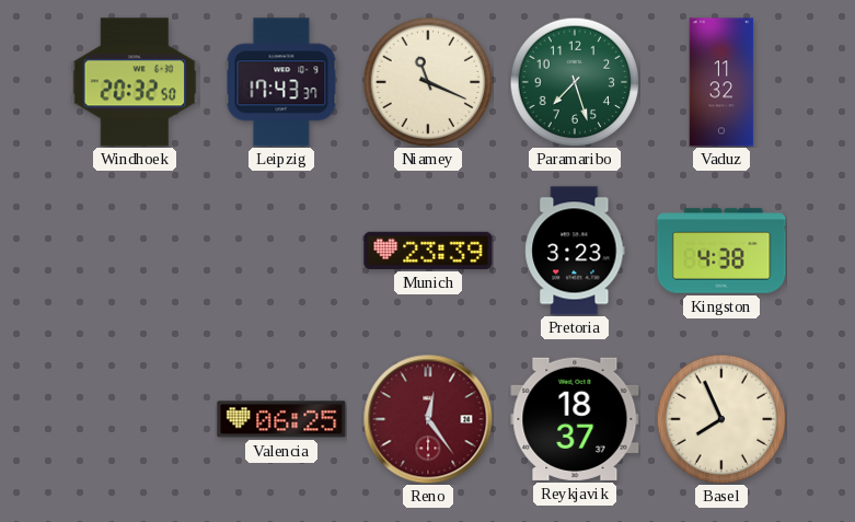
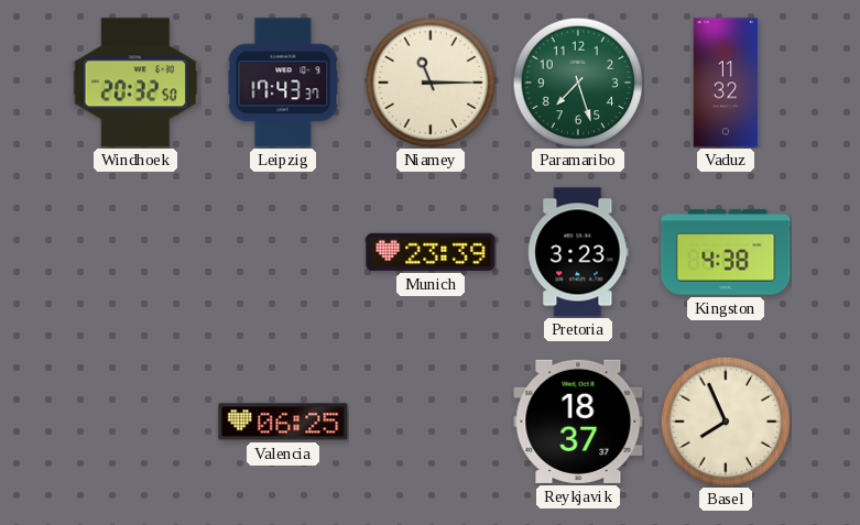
Niamey: 11:19 -> 11:15
Reno: 12:24 -> none
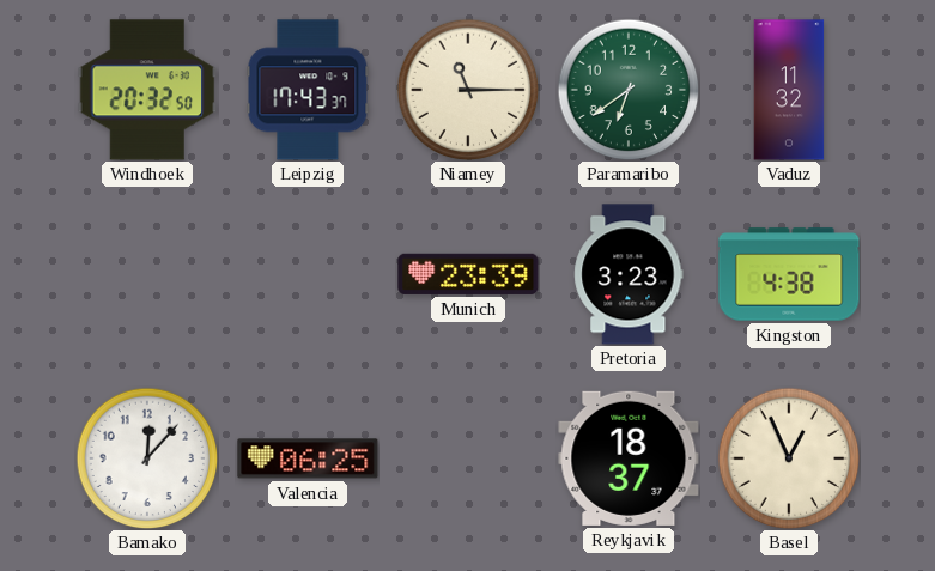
Paramaribo: 7:27 -> 6:39
Bamako: none -> 12:07
Basel: 7:56 -> 12:56
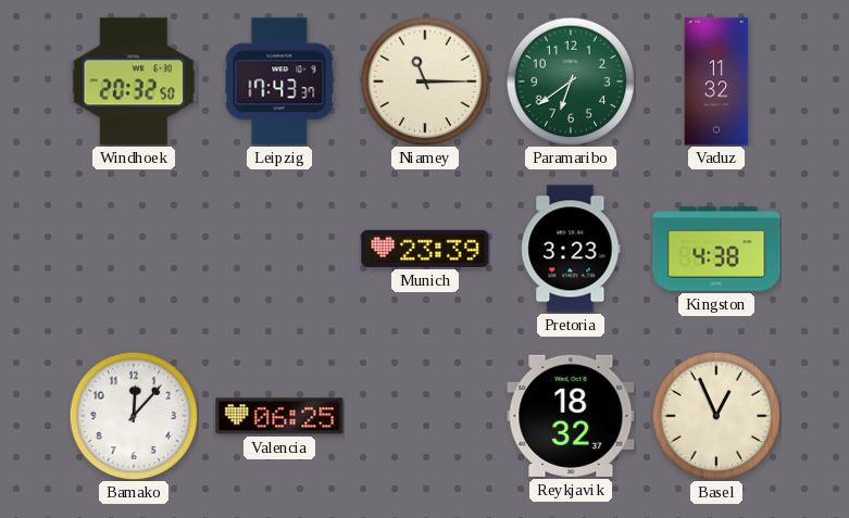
Reykjavik: 18:37 -> 18:32
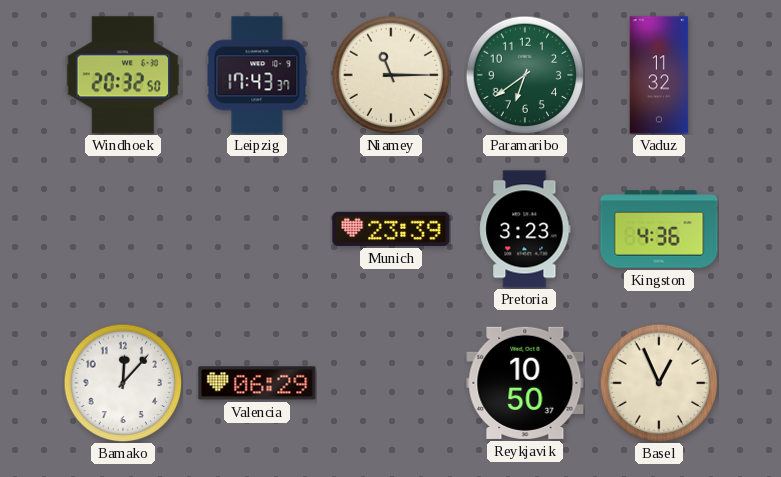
Kingston: 4:38 -> 4:36
Valencia: 06:25 -> 06:29
Reykjavik: 18:32 -> 10:50
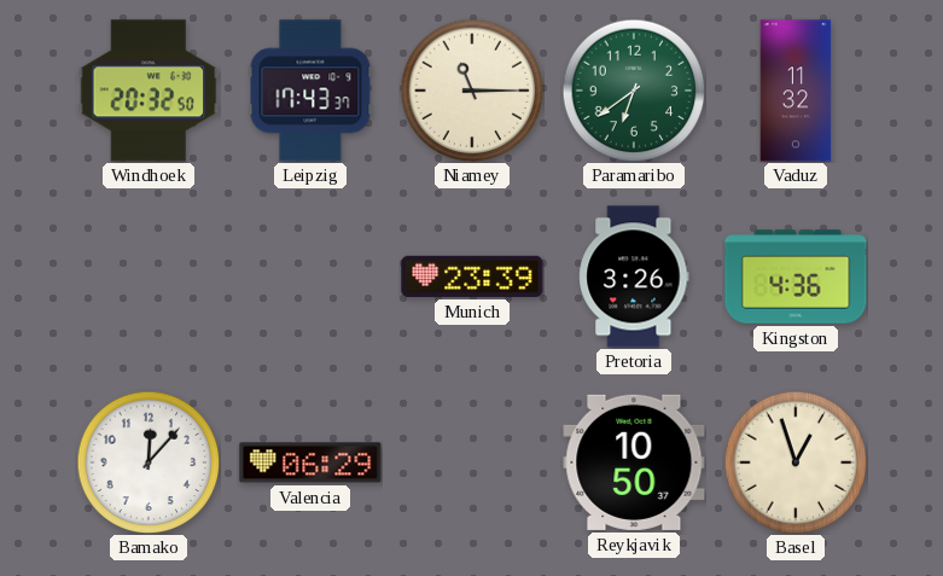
Pretoria: 3:23 -> 3:26
Basel: 12:56 -> 12:57
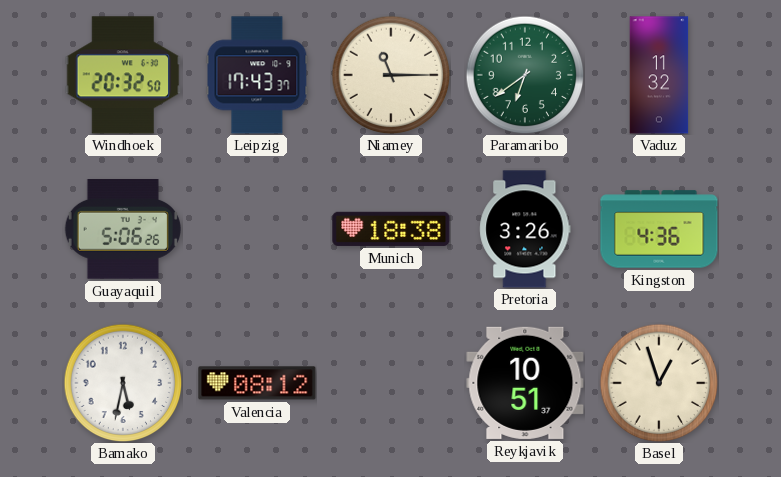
Guayaquil: none -> 5:06
Munich: 23:39 -> 18:38
Bamako: 12:07 -> 5:32
Valencia: 06:29 -> 08:12
Reykjavik: 10:50 -> 10:51
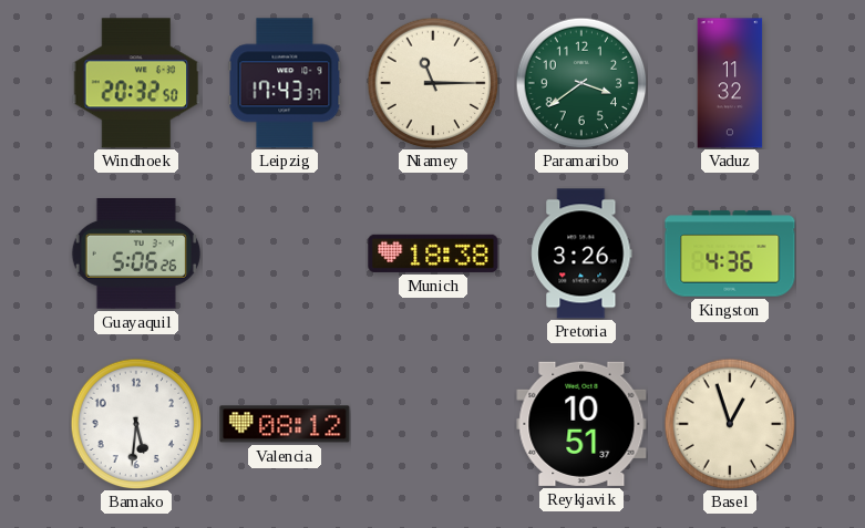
Paramaribo: 6:39 -> 3:39
Bamako: 5:32 -> 5:31
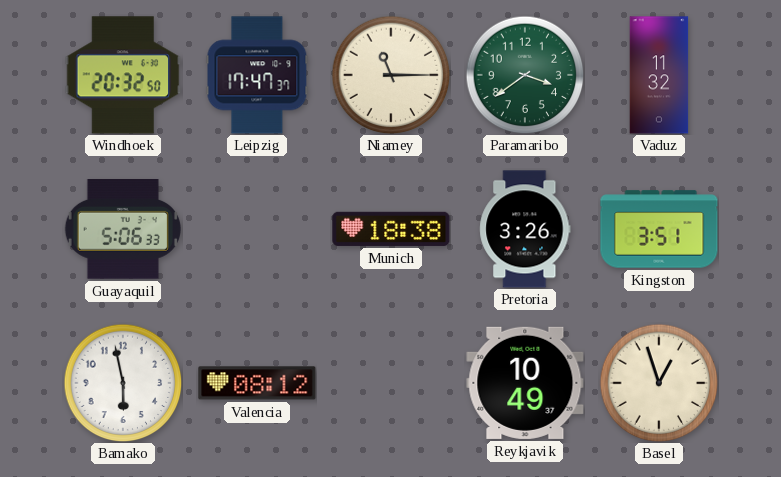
Leipzig: 17:43 -> 17:47
Guayaquil: 5:06:26 -> 5:06:33
Kingston: 4:36 -> 3:51
Bamako: 5:31 -> 5:58
Reykjavik: 10:51 -> 10:49
